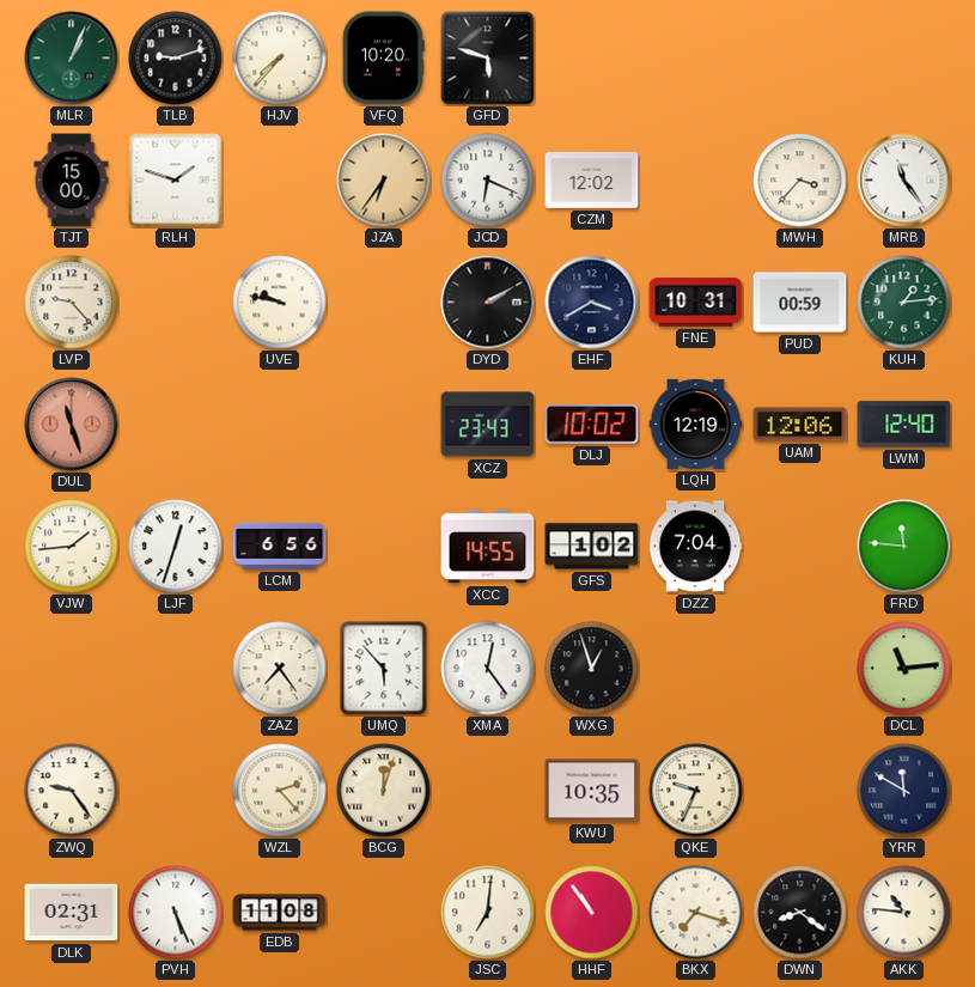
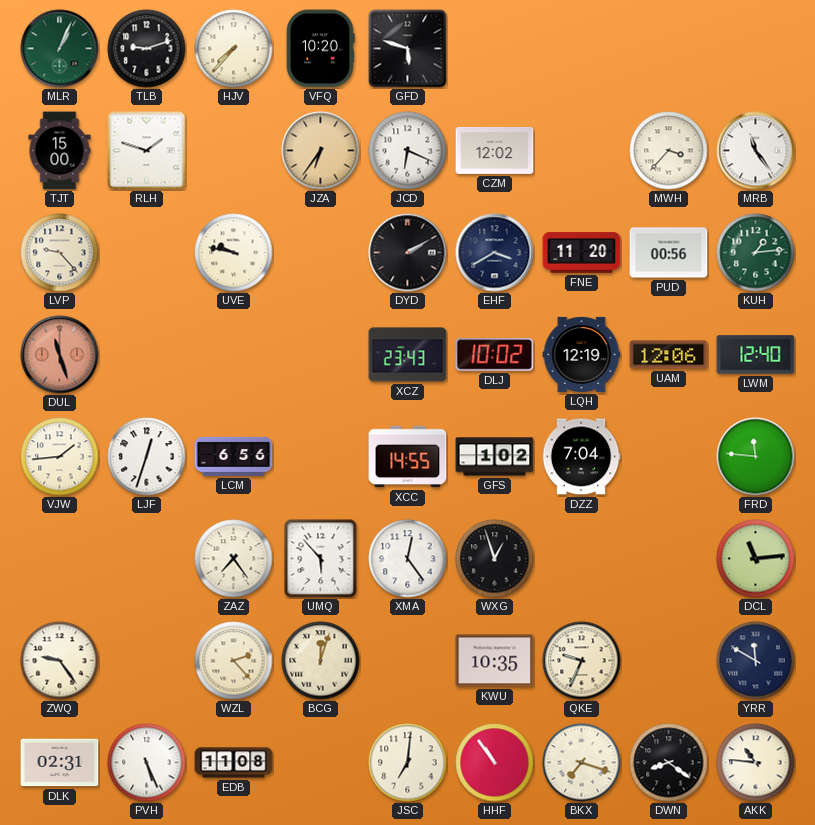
FNE: 10:31 -> 11:20
PUD: 00:59 -> 00:56
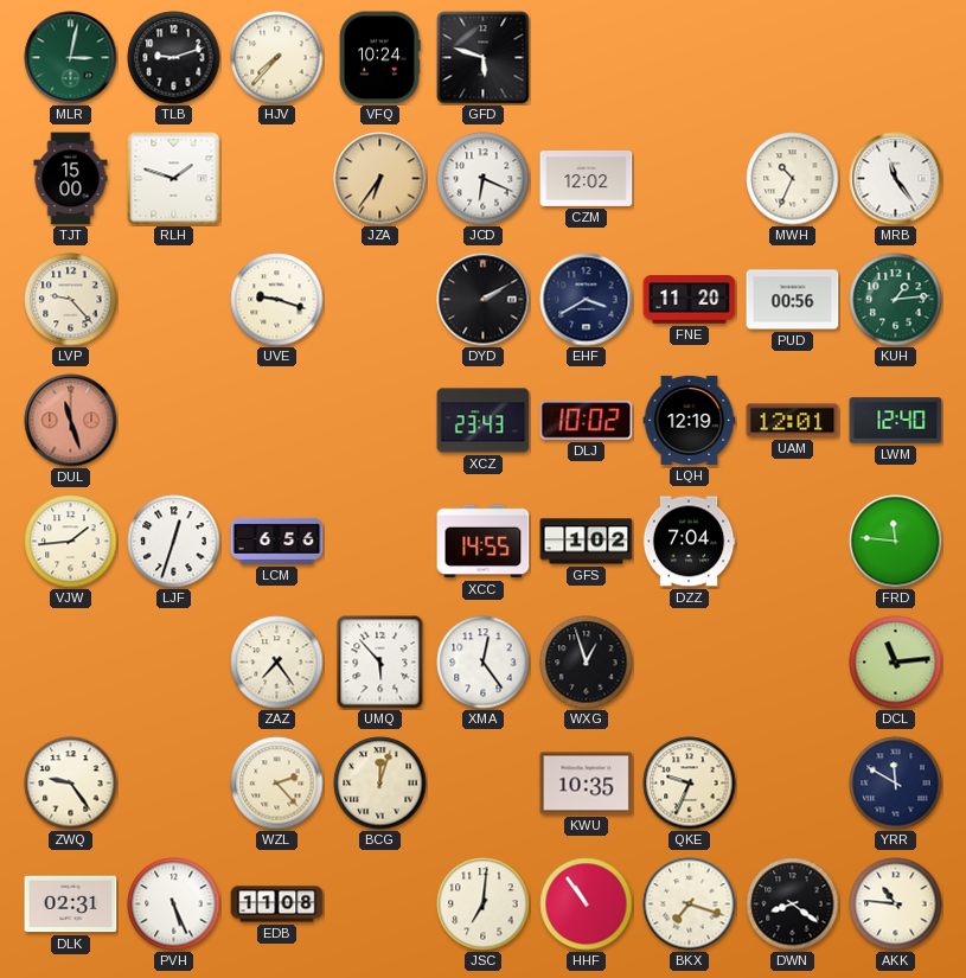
MLR: 1:04 -> 3:02
VFQ: 10:20 -> 10:24
MWH: 3:37 -> 10:34
UVE: 9:47 -> 9:18
UAM: 12:06 -> 12:01
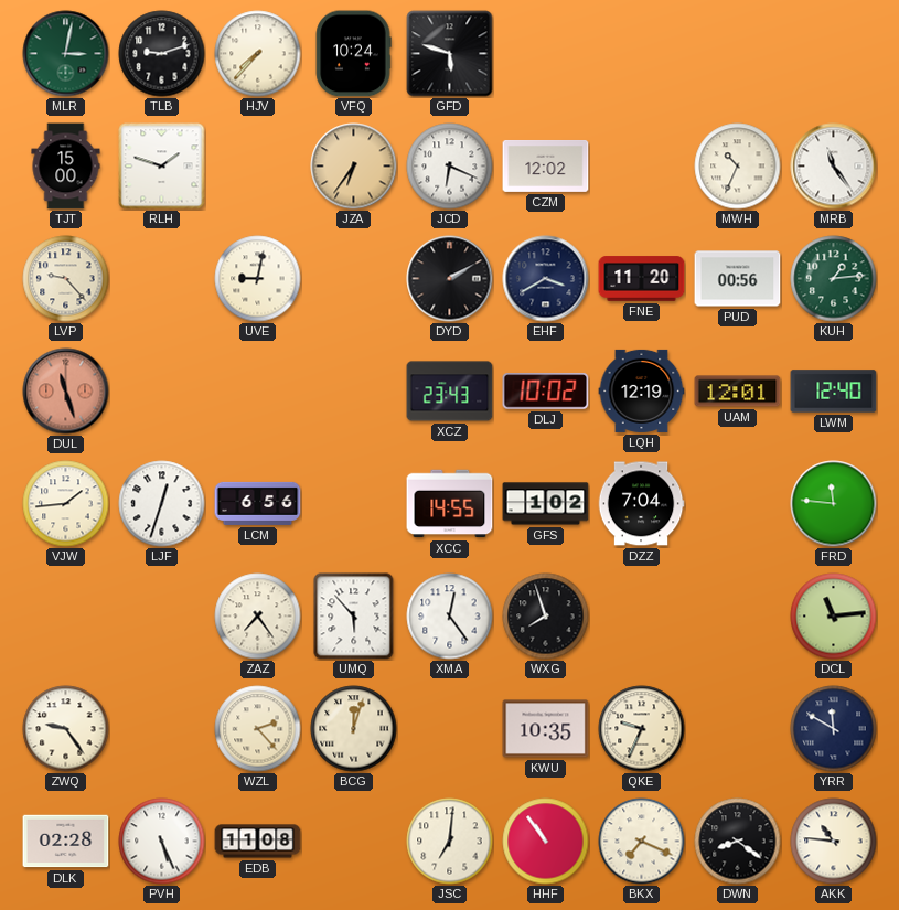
UVE: 9:18 -> 9:02
WXG: 12:57 -> 7:57
DLK: 02:31 -> 02:28
BKX: 7:18 -> 7:19
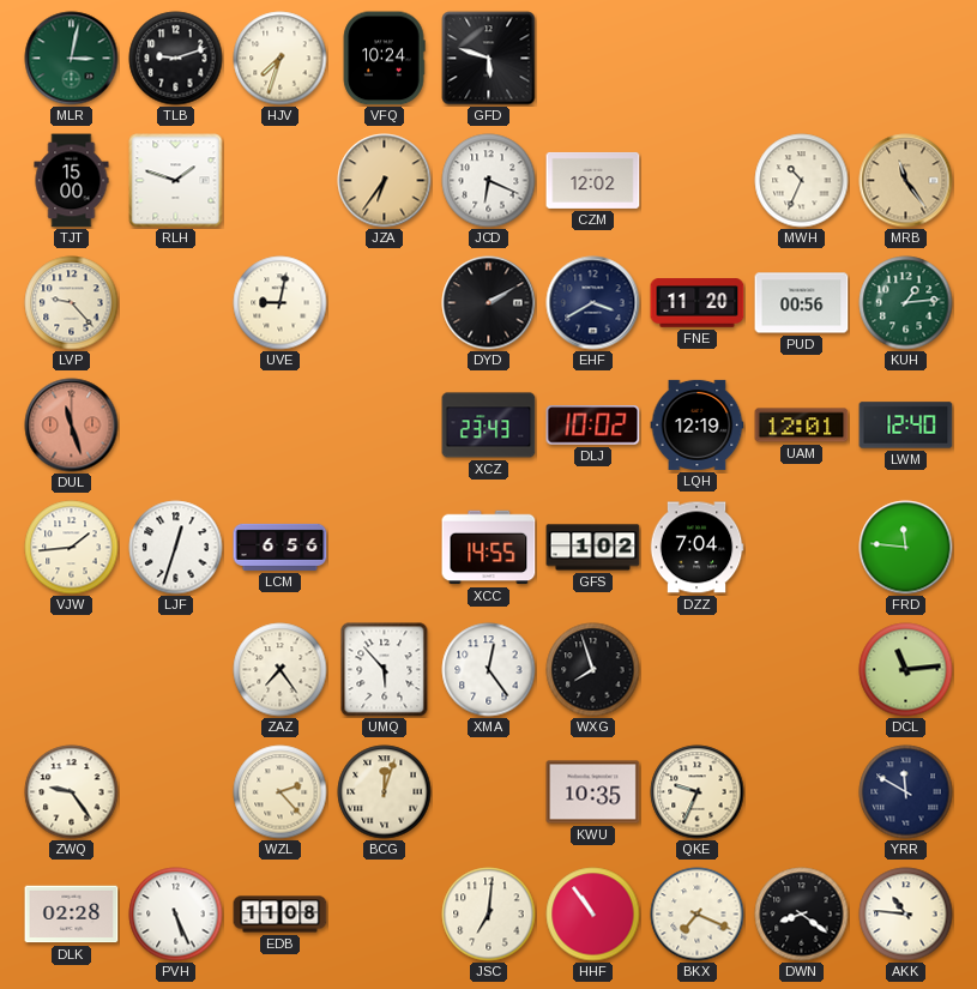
HJV: 7:37 -> 7:33
MRB dial: white -> champagne
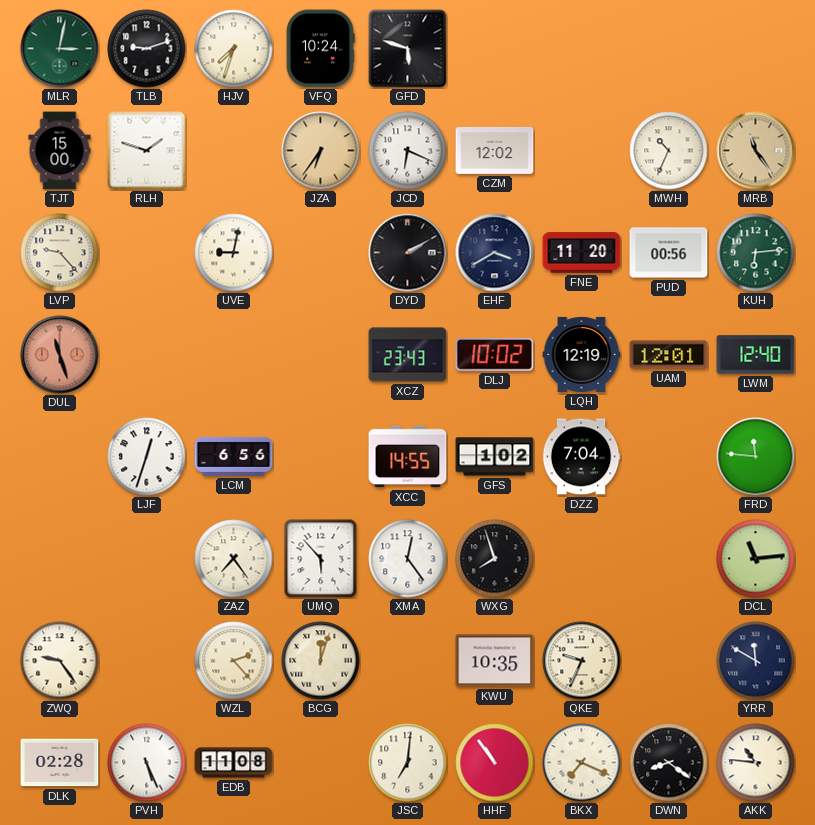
KUH: 1:14 -> 6:14
VJW: 1:44 -> none
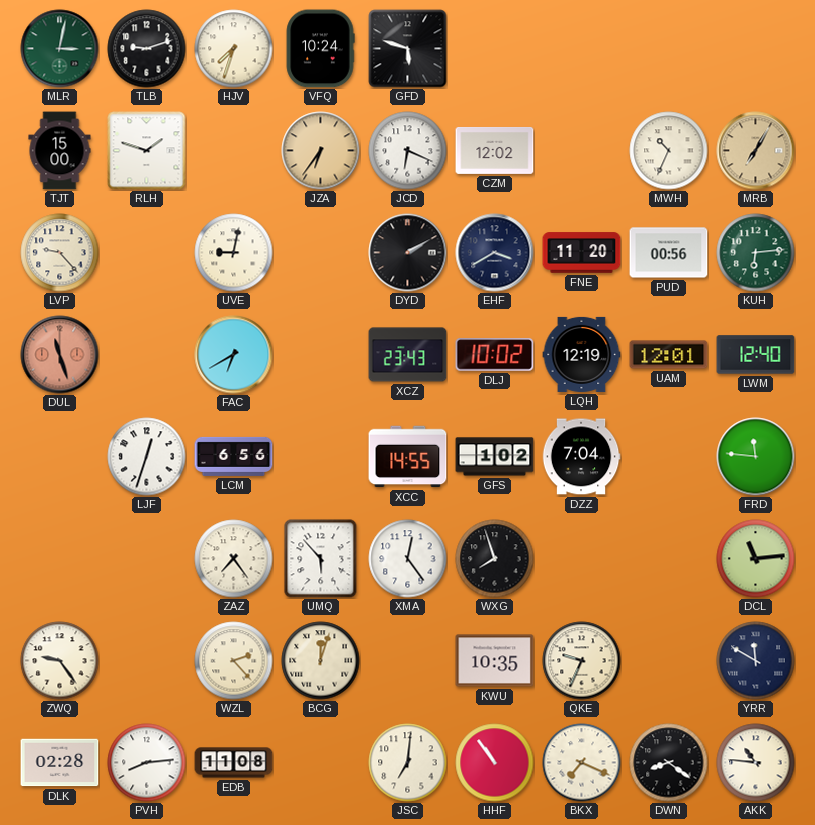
MRB: 11:24 -> 7:05
FAC: none -> 6:40
PVH: 5:26 -> 8:14
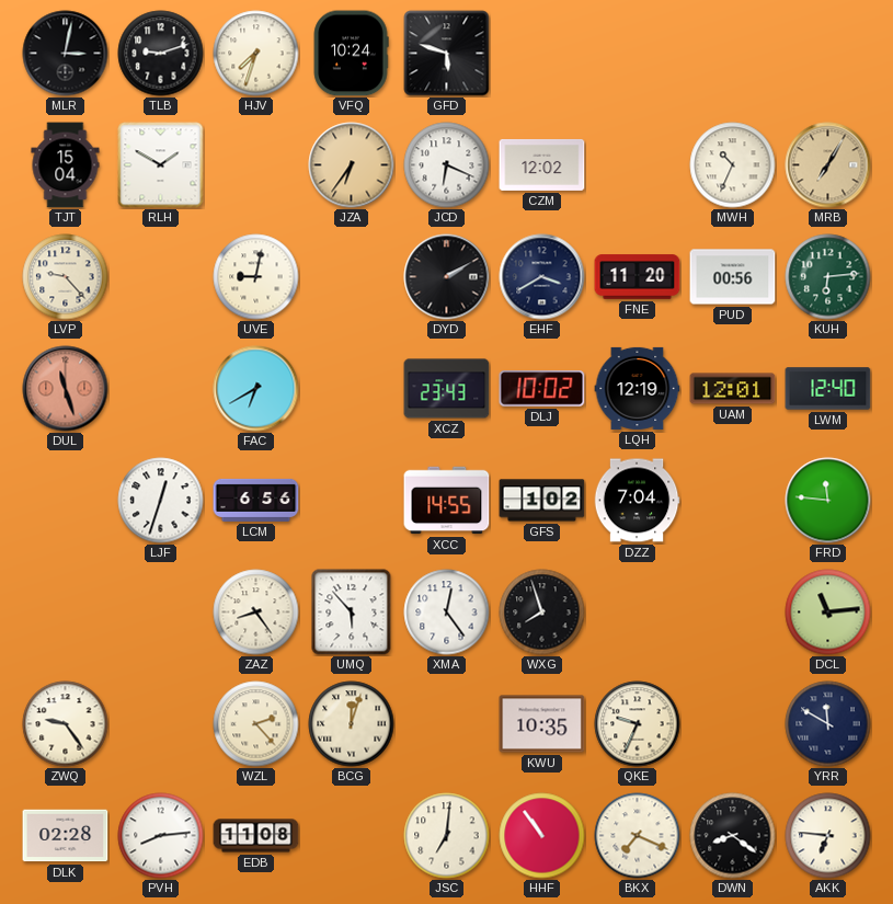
MLR dial: green -> black
TJT: 15:00 -> 15:04
RLH: 1:48 -> 1:50
ZAZ: 7:24 -> 8:24
AKK: 10:46 -> 6:46
